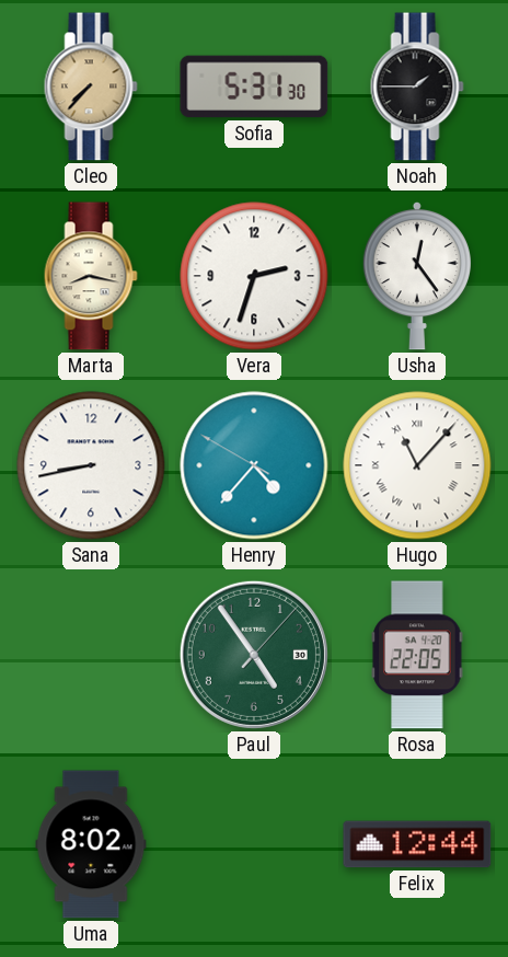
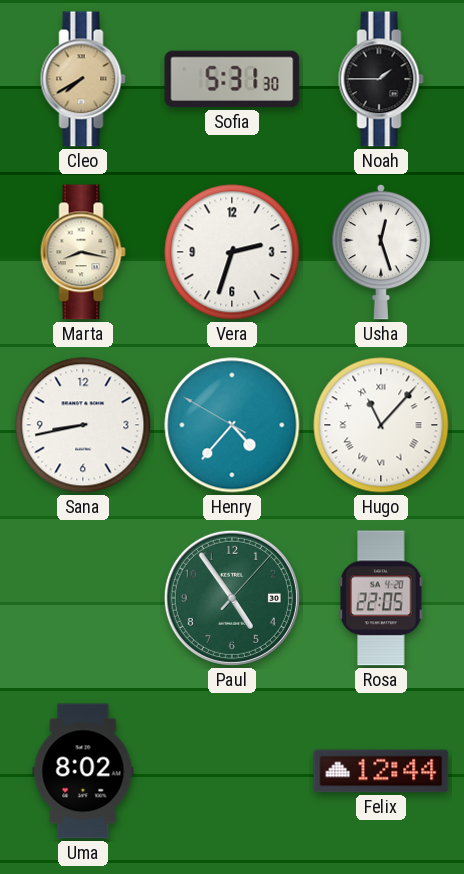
Cleo: 7:37 -> 7:40
Usha: 12:24 -> 12:27
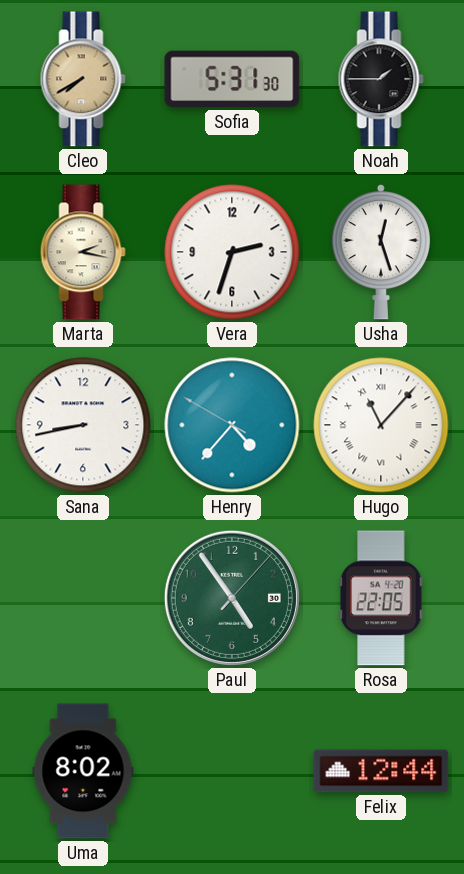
Marta: 8:17 -> 2:17
